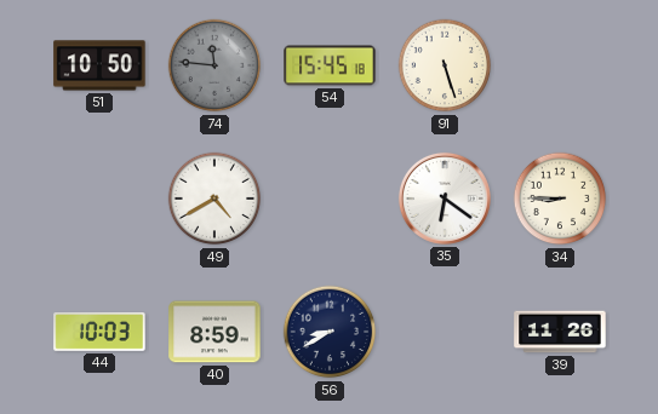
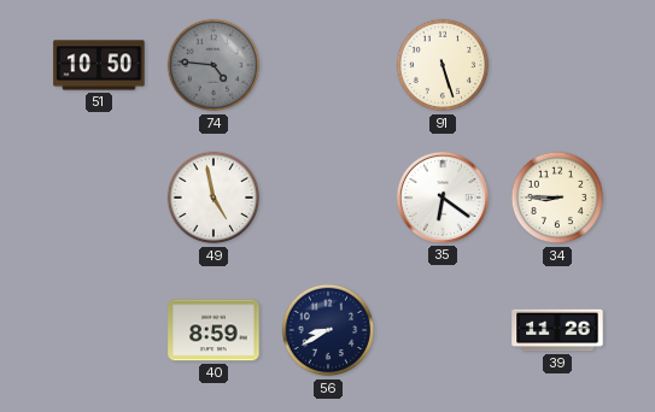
74: 11:46 -> 4:46
54: 15:45 -> none
49: 4:40 -> 4:58
44: 10:03 -> none
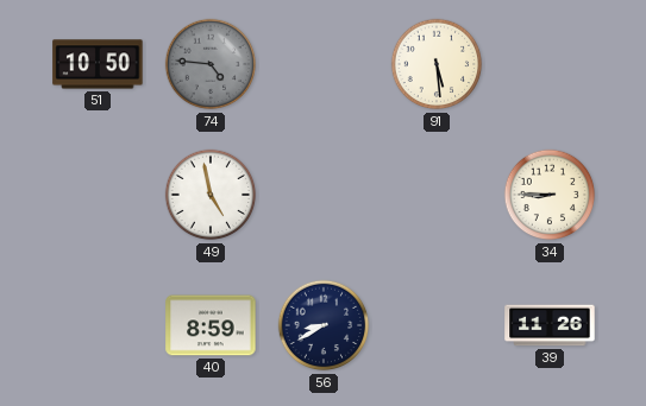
91: 5:27 -> 5:29
35: 6:21 -> none
